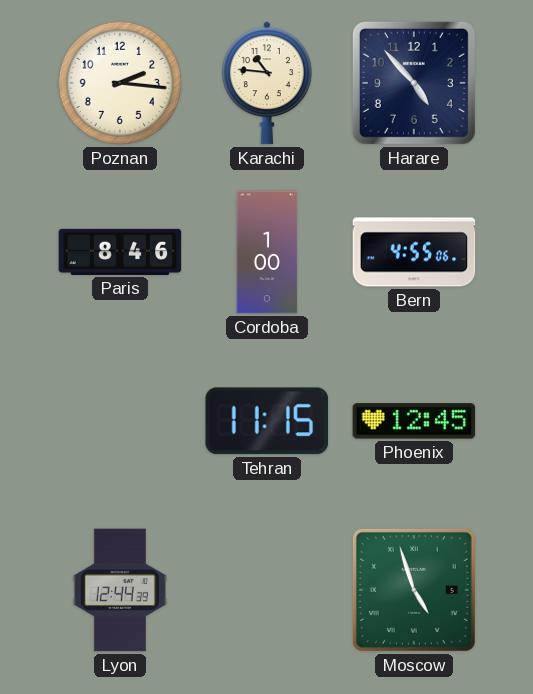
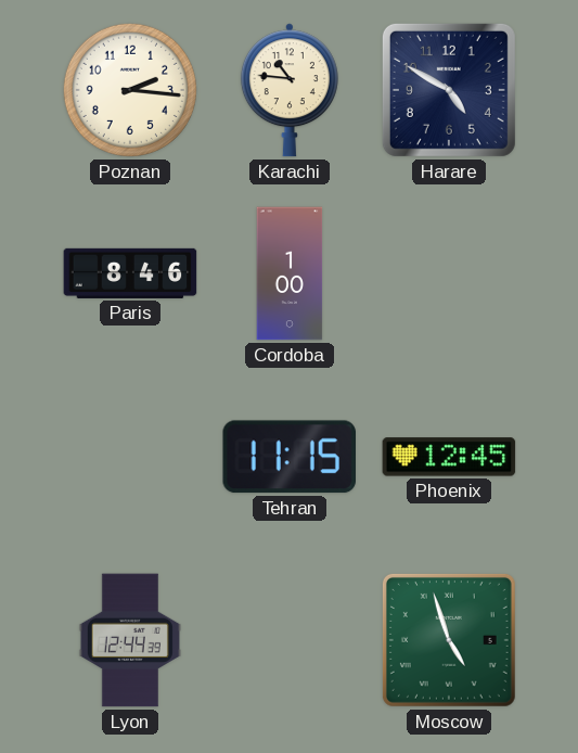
Harare: 4:53 -> 4:50
Bern: 4:55 -> none
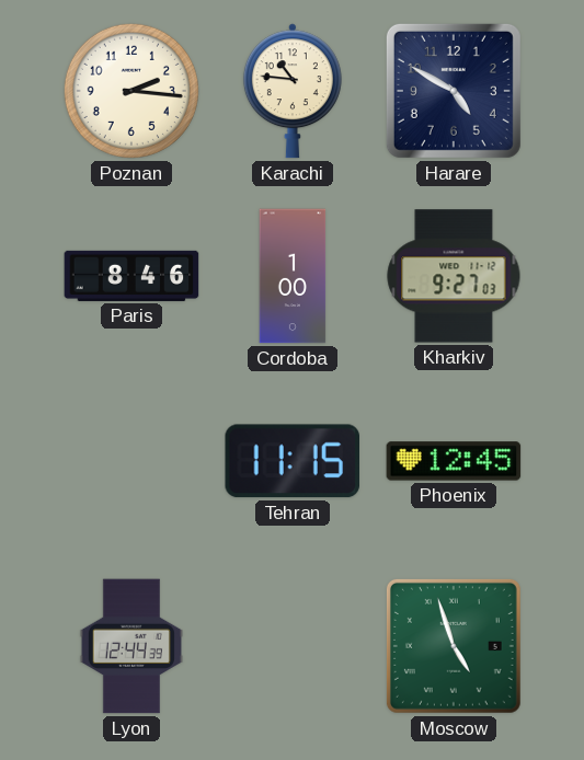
Kharkiv: none -> 9:27
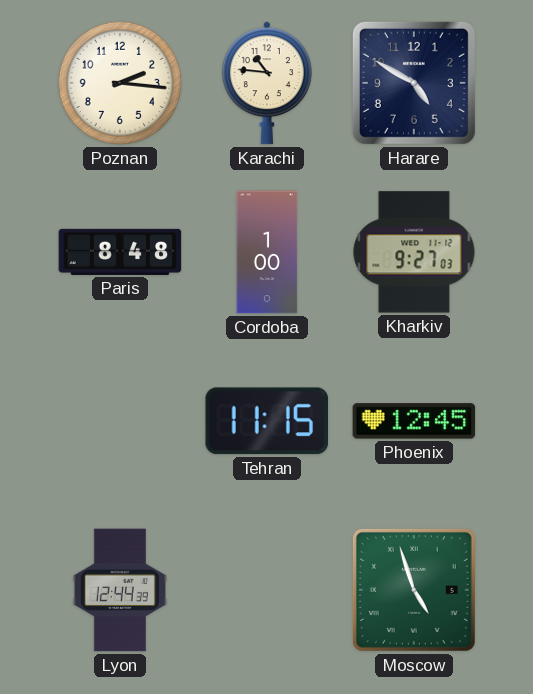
Paris: 8:46 -> 8:48
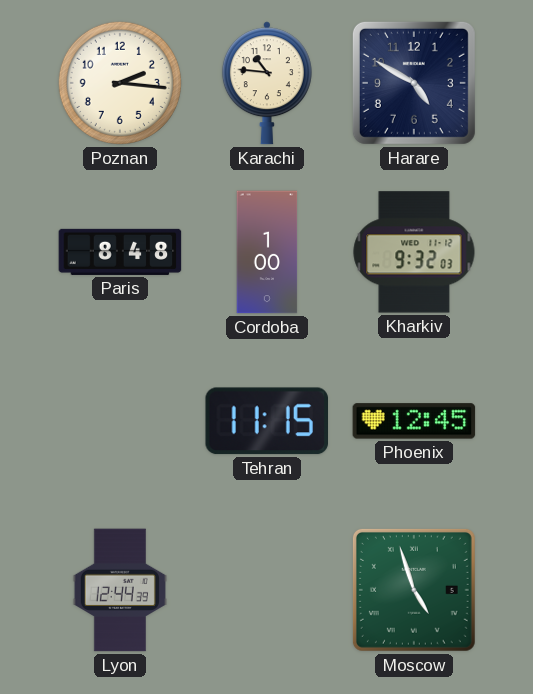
Kharkiv: 9:27 -> 9:32
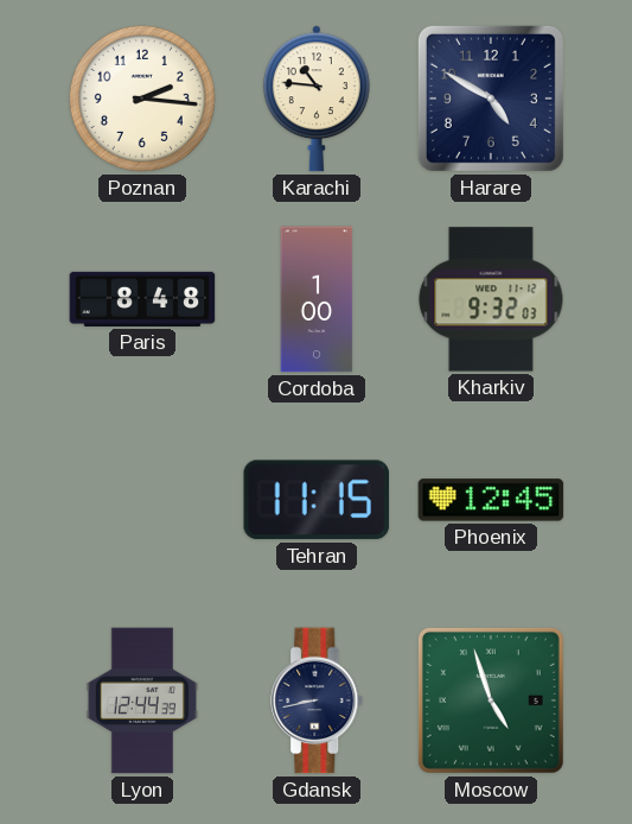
Gdansk: none -> 8:43
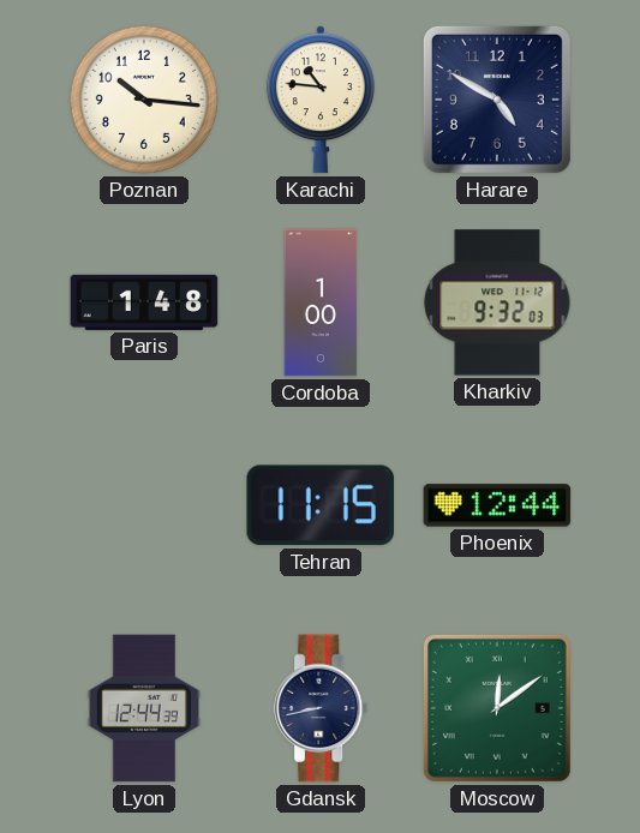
Poznan: 2:16 -> 10:16
Paris: 8:48 -> 1:48
Phoenix: 12:45 -> 12:44
Moscow: 4:57 -> 12:09
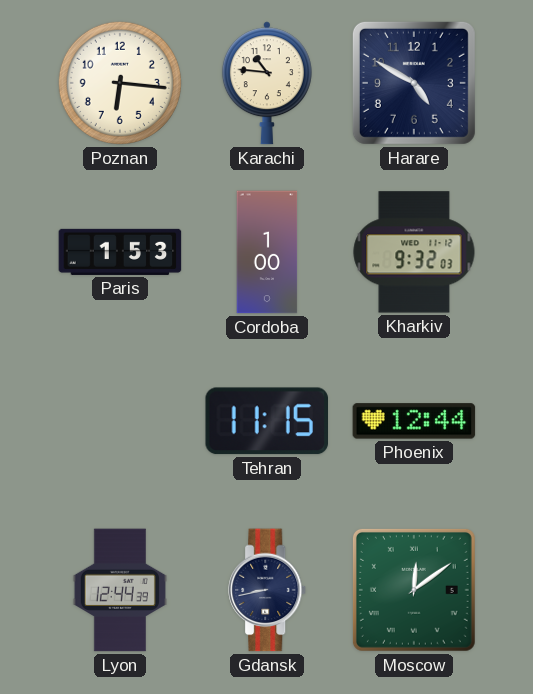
Poznan: 10:16 -> 6:16
Paris: 1:48 -> 1:53
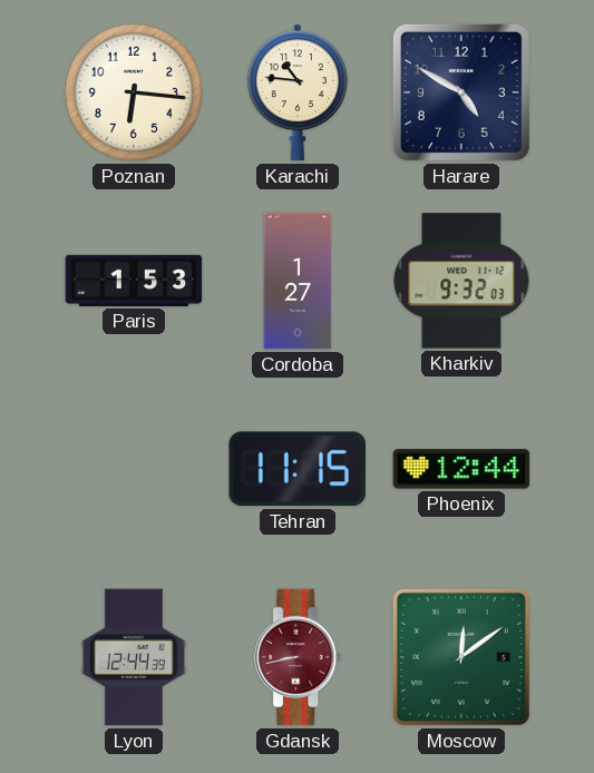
Cordoba: 1:00 -> 1:27
Gdansk dial: navy -> burgundy
